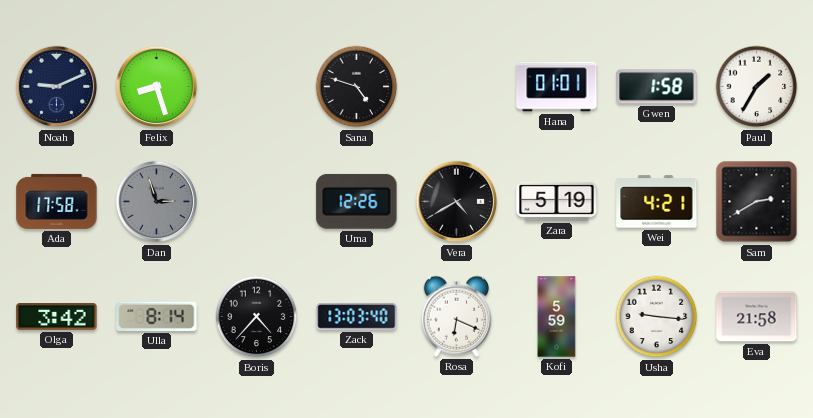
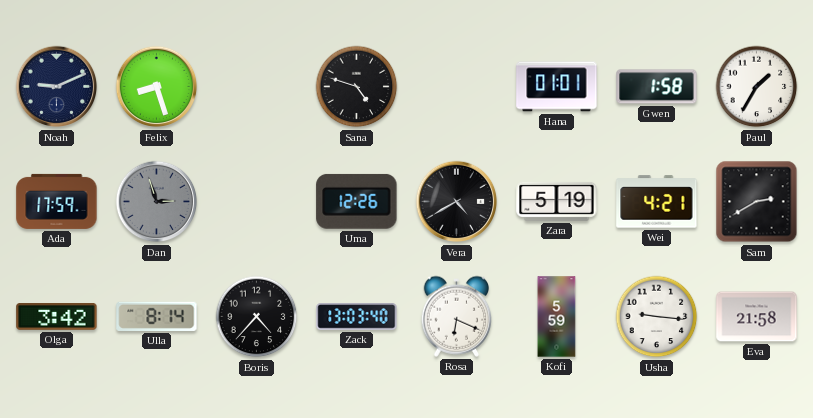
Ada: 17:58 -> 17:59
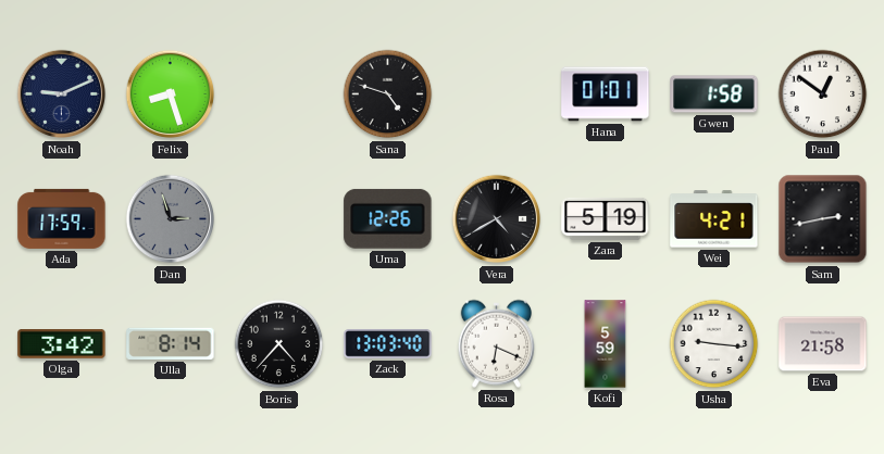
Paul: 1:35 -> 12:51
Sam: 2:40 -> 2:43
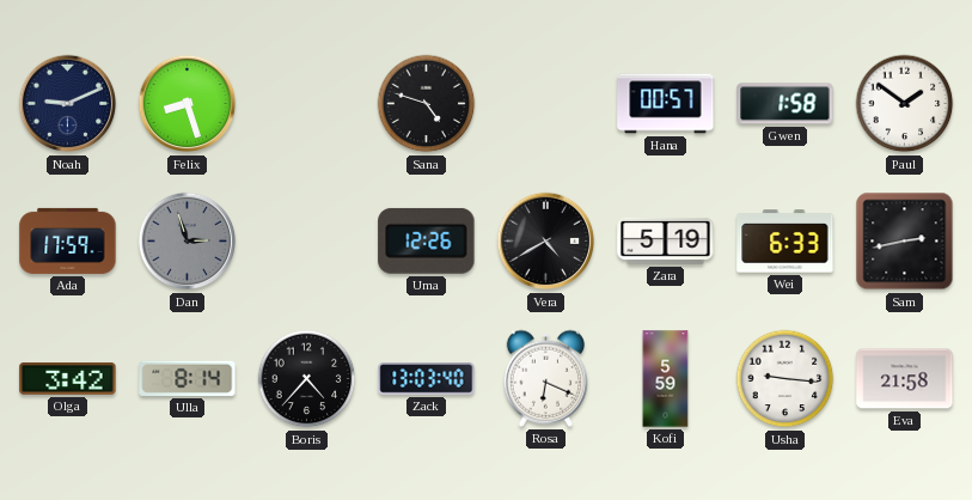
Hana: 01:01 -> 00:57
Paul: 12:51 -> 1:51
Wei: 4:21 -> 6:33
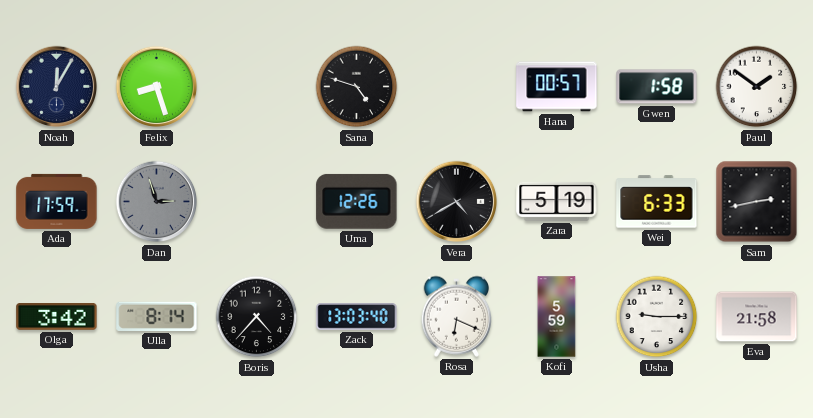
Noah: 9:11 -> 12:05
Usha: 9:16 -> 9:15
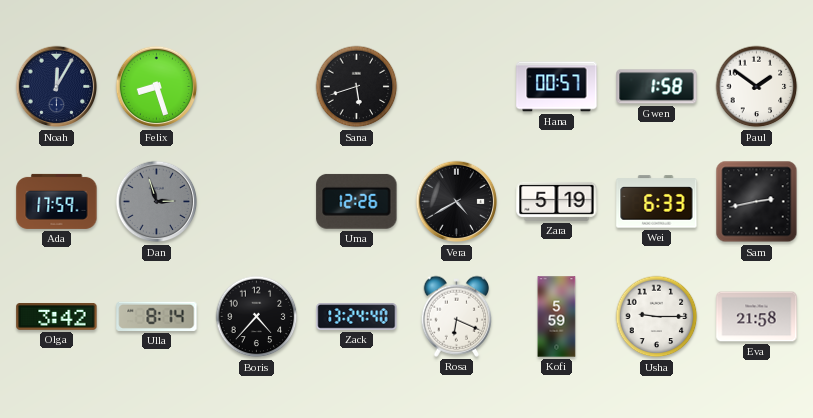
Sana: 4:48 -> 5:42
Zack: 13:03 -> 13:24
